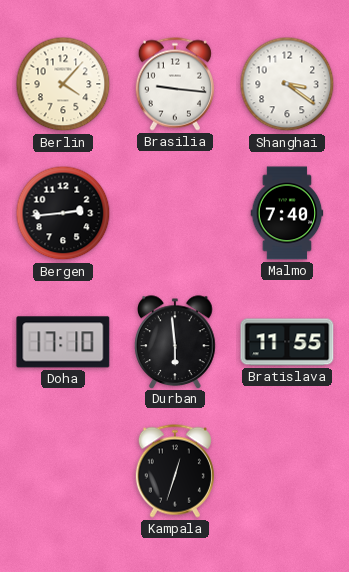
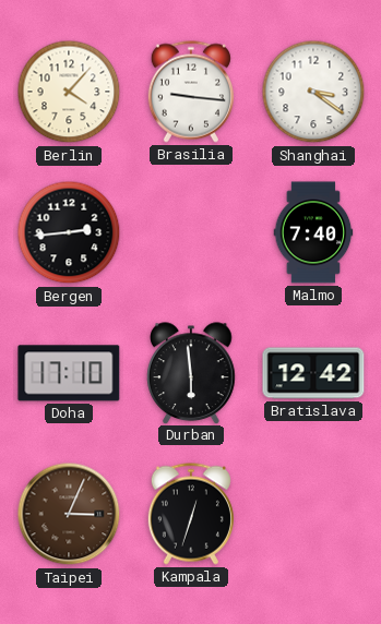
Bratislava: 11:55 -> 12:42
Taipei: none -> 3:04
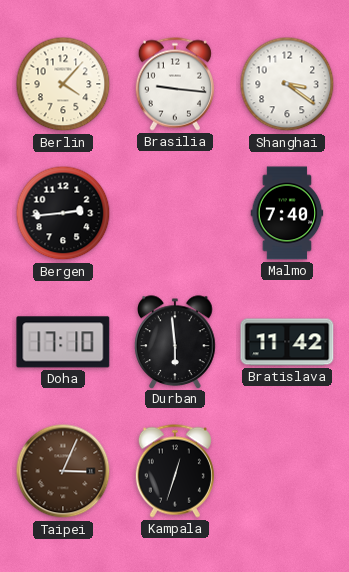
Bratislava: 12:42 -> 11:42
